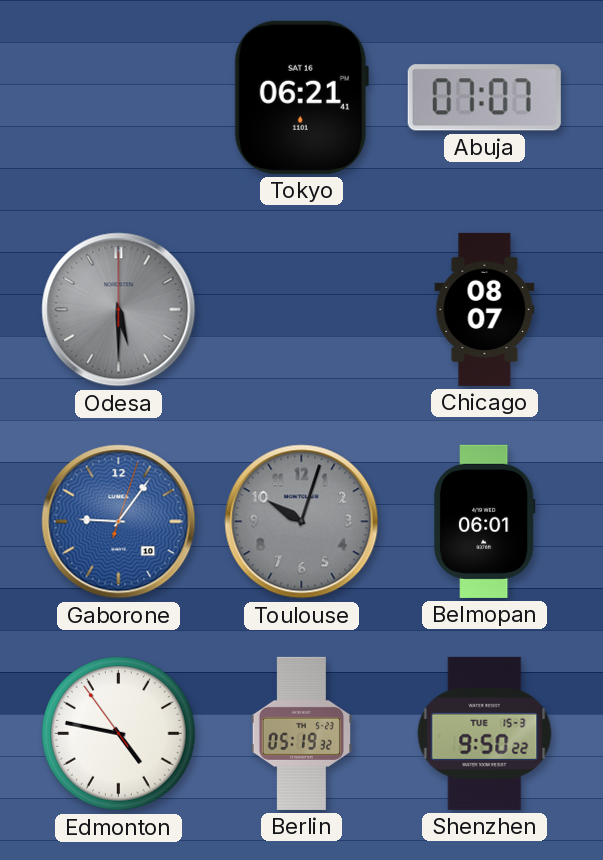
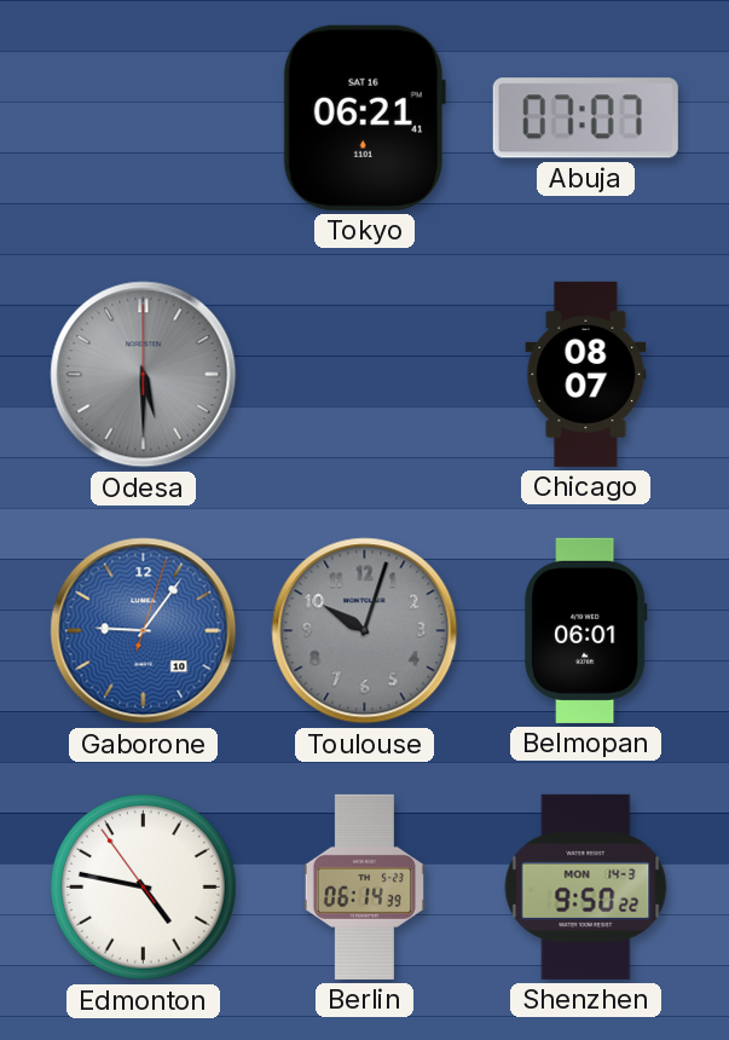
Berlin: 05:19 -> 06:14
Shenzhen date: TUE 15-3 -> MON 14-3
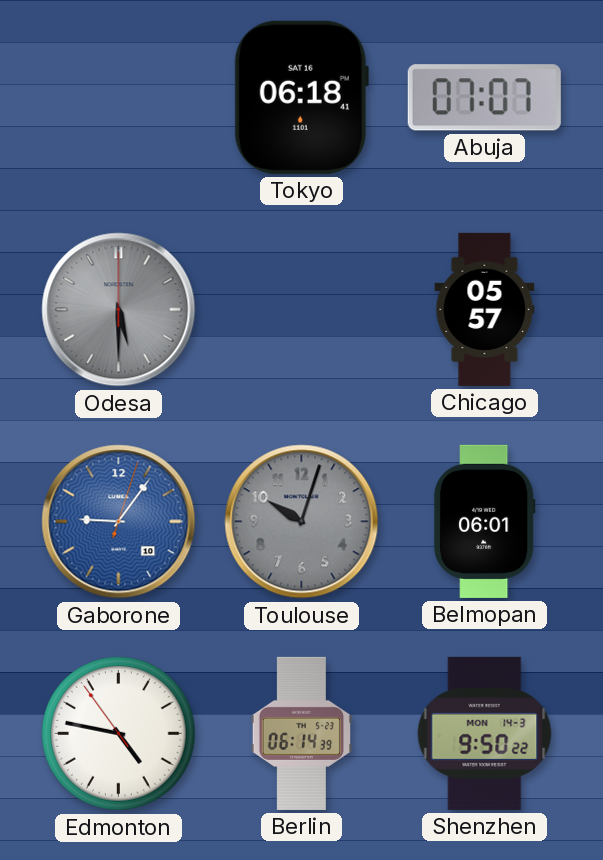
Tokyo: 06:21 -> 06:18
Chicago: 08:07 -> 05:57
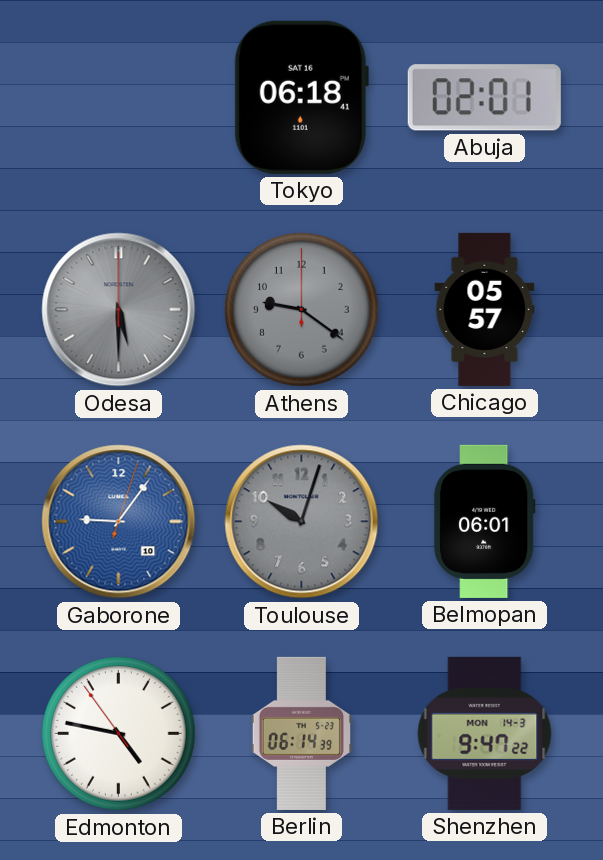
Abuja: 07:07 -> 02:01
Athens: none -> 9:21
Shenzhen: 9:50 -> 9:47
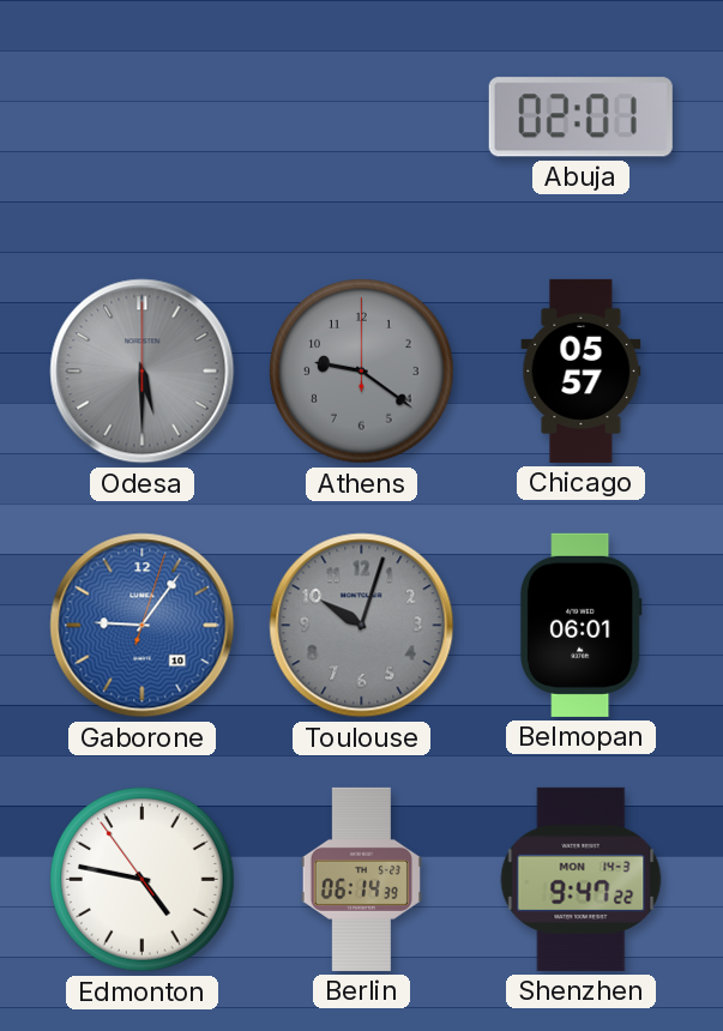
Tokyo: 06:18 -> none
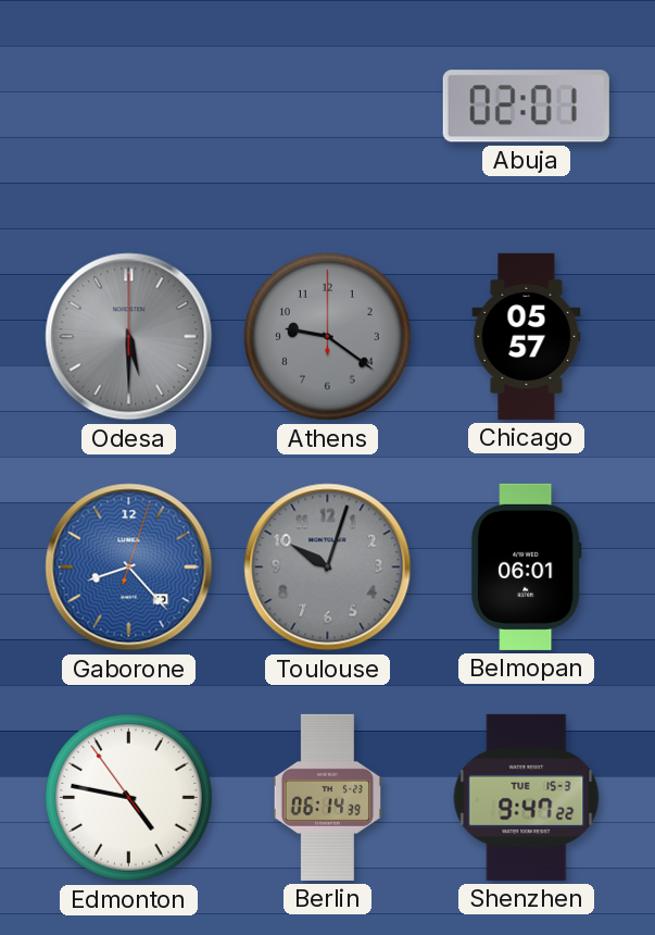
Gaborone: 9:06 -> 8:23
Shenzhen date: MON 14-3 -> TUE 15-3
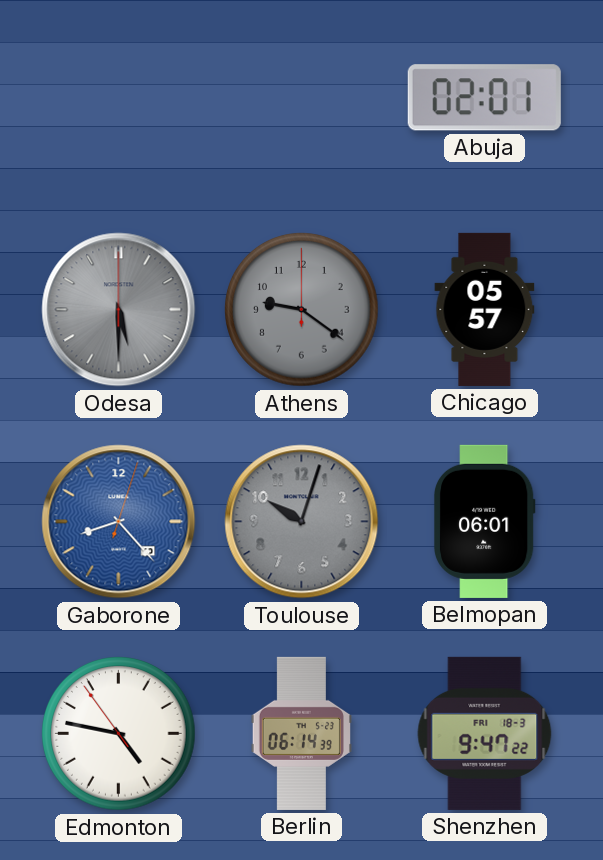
Shenzhen date: TUE 15-3 -> FRI 18-3
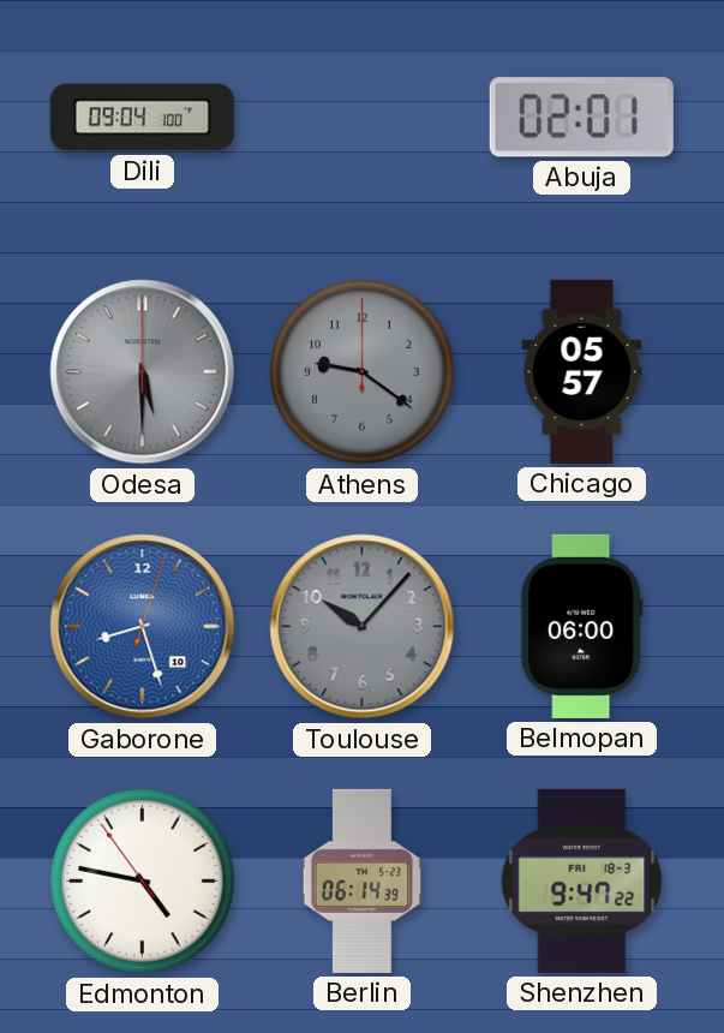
Dili: none -> 09:04
Gaborone: 8:23 -> 8:27
Toulouse: 10:03 -> 10:07
Belmopan: 06:01 -> 06:00
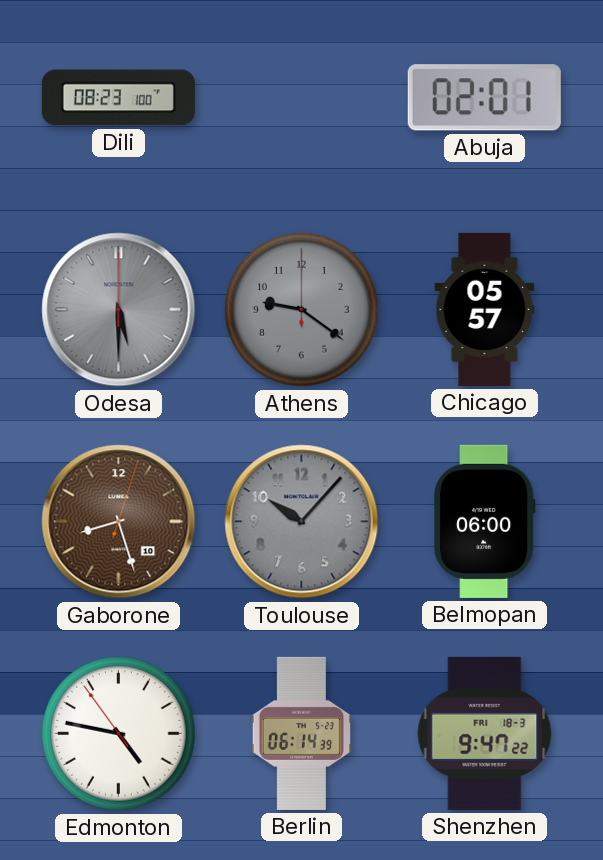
Dili: 09:04 -> 08:23
Gaborone dial: blue -> brown
